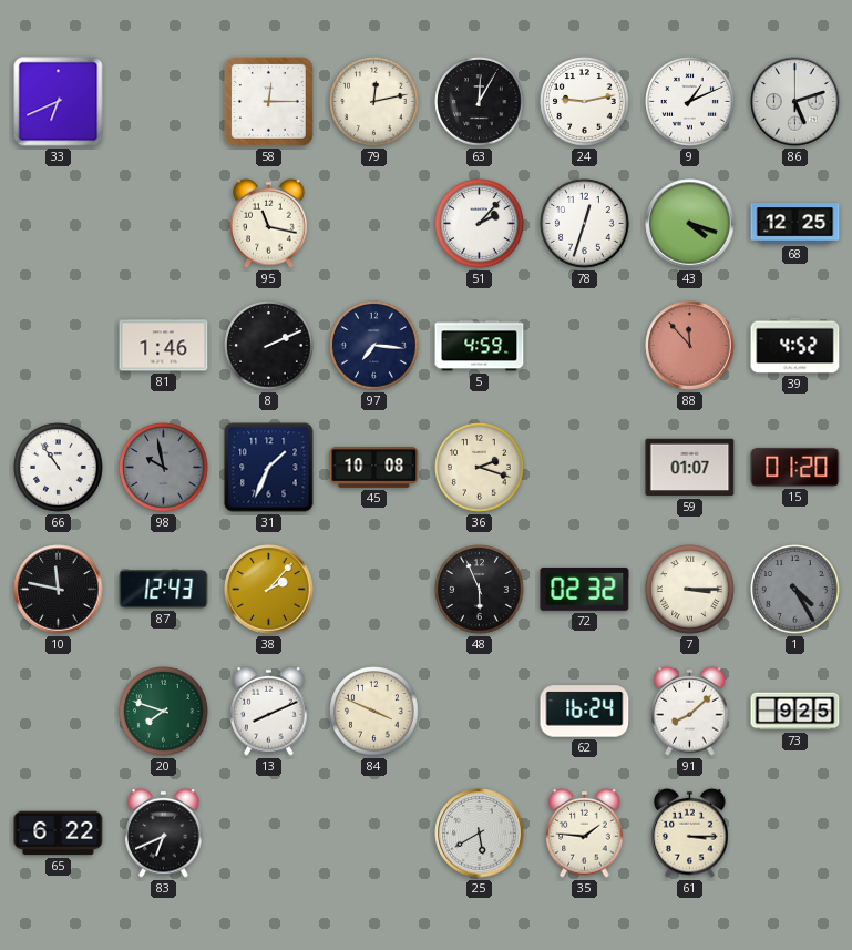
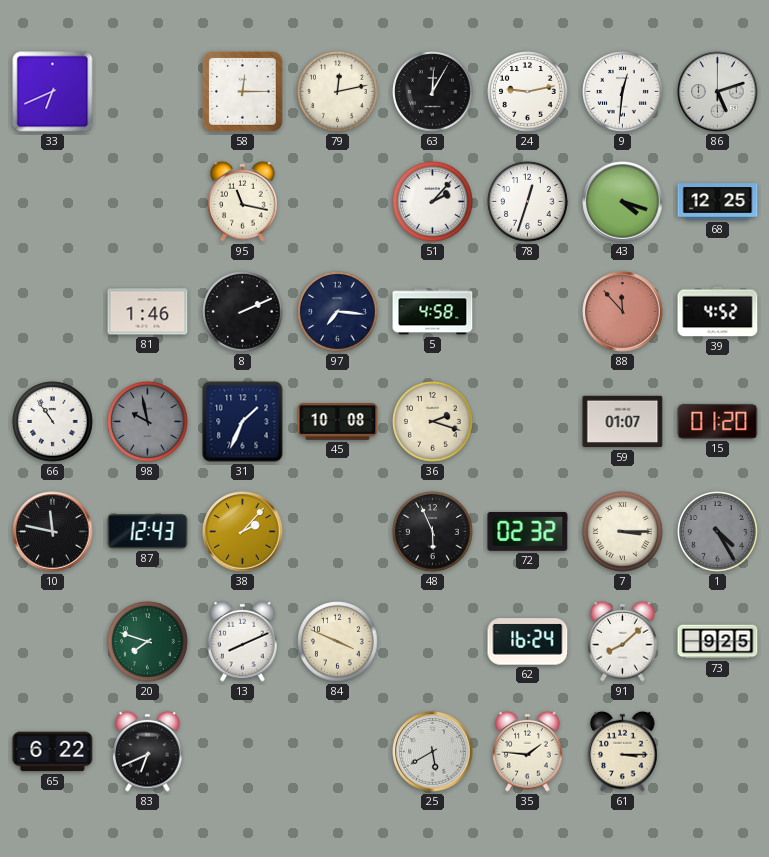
9: 1:11 -> 12:31
5: 4:59 -> 4:58
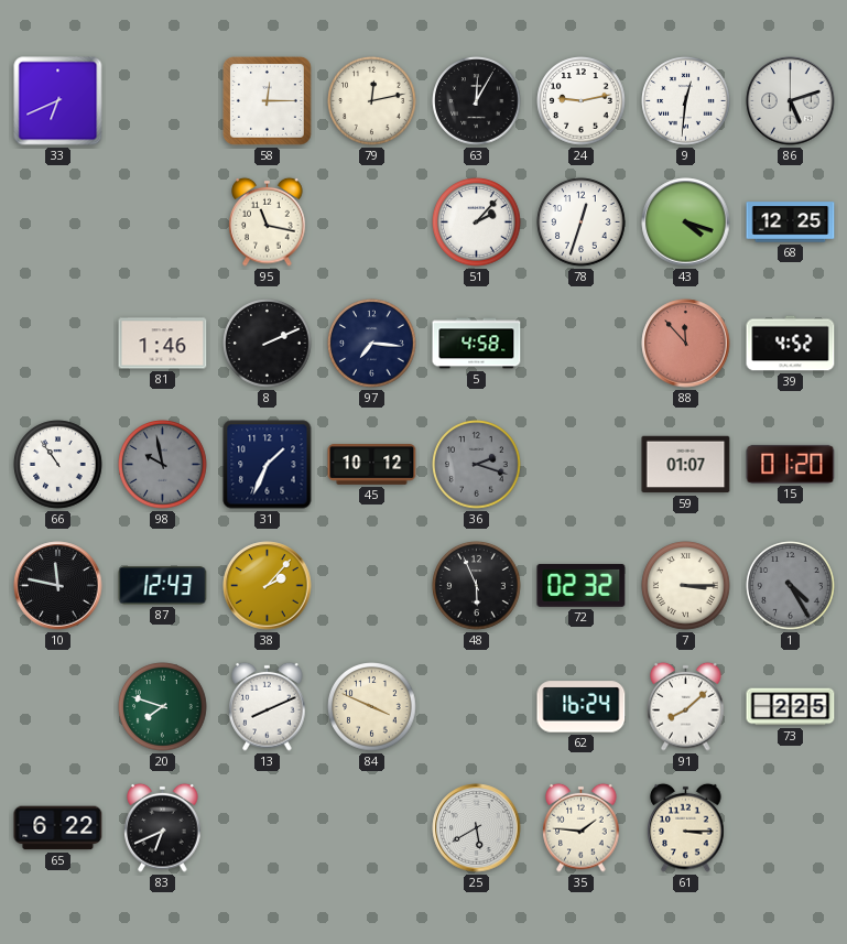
45: 10:08 -> 10:12
36 dial: cream -> grey
73: 9:25 -> 2:25
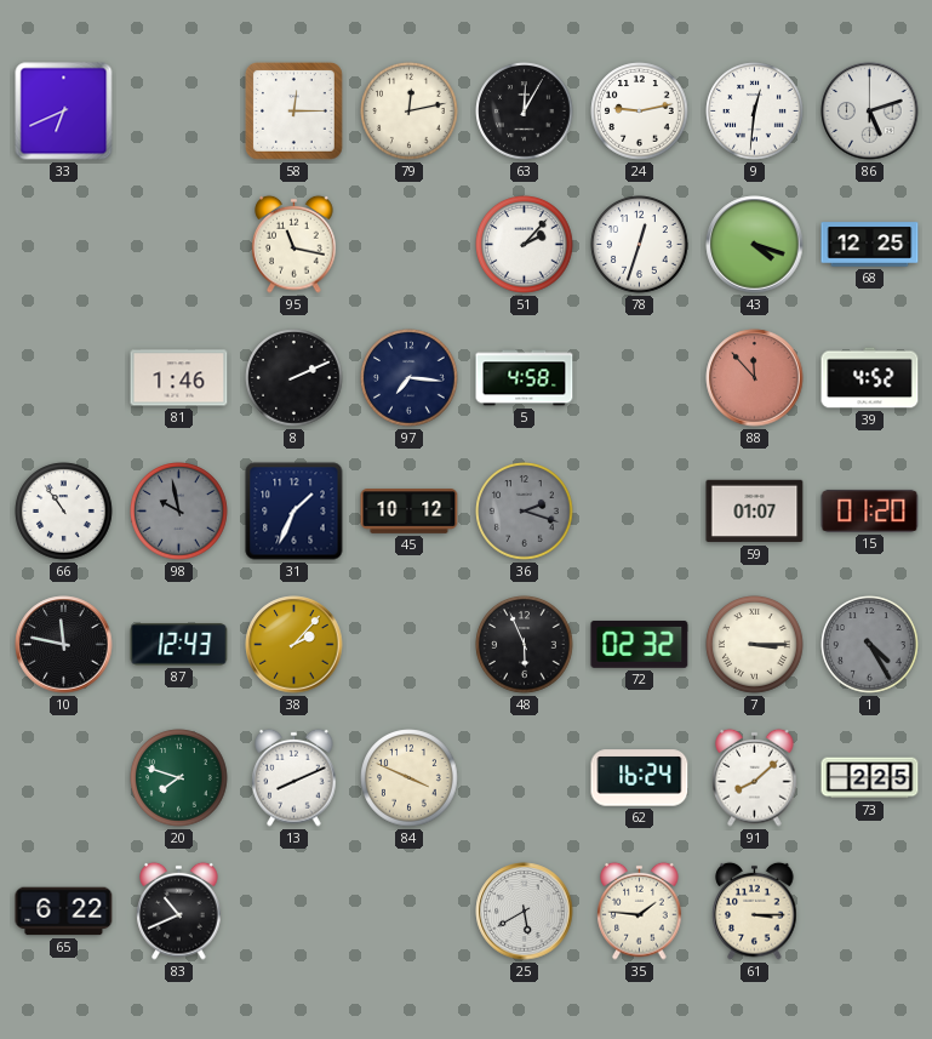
83: 6:41 -> 10:41
